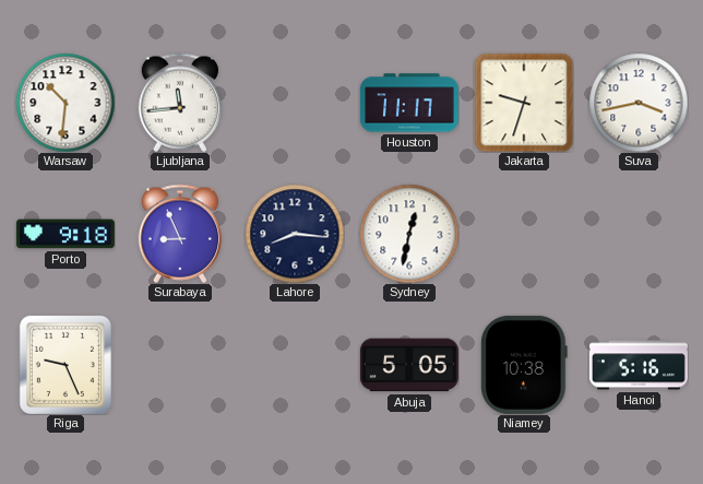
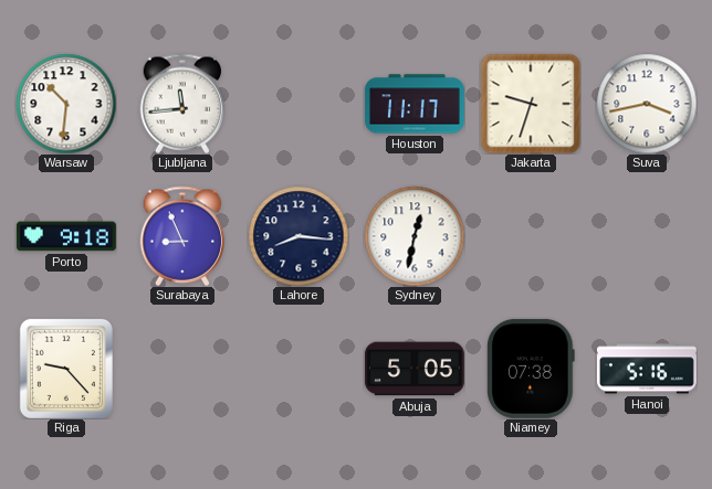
Riga: 9:26 -> 9:23
Niamey: 10:38 -> 07:38
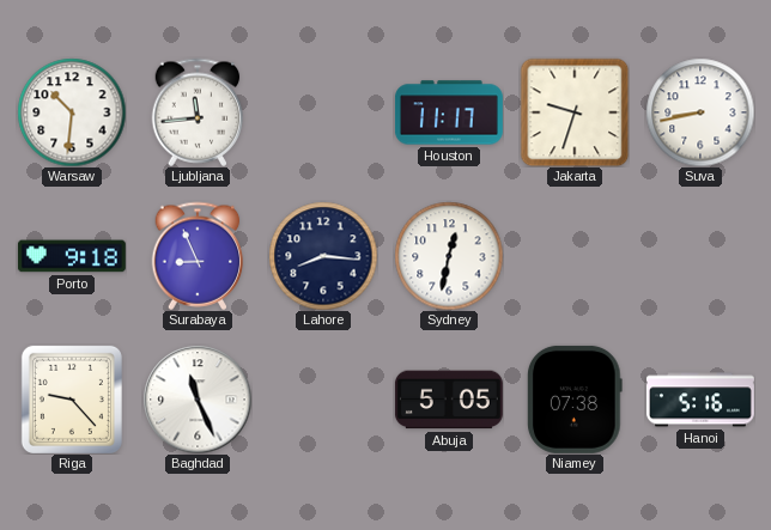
Suva: 3:43 -> 8:43
Baghdad: none -> 11:26
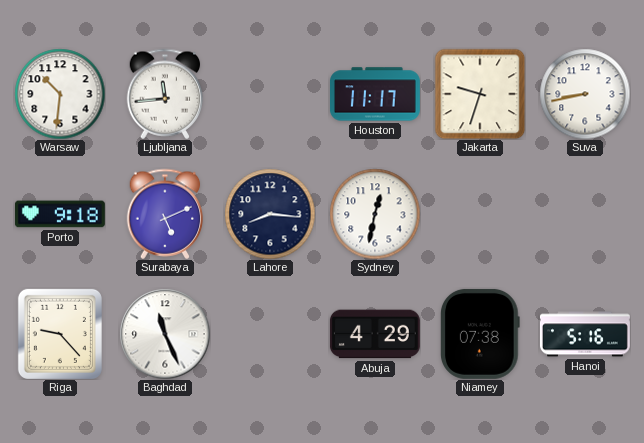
Surabaya: 8:56 -> 5:11
Abuja: 5:05 -> 4:29
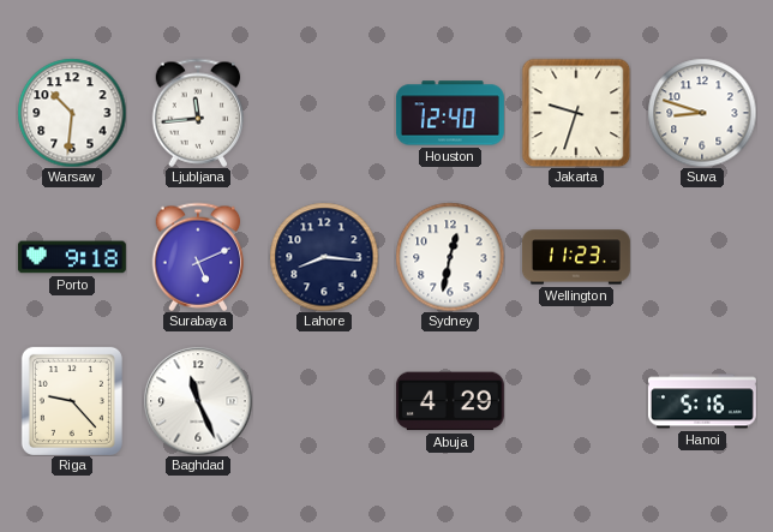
Houston: 11:17 -> 12:40
Suva: 8:43 -> 8:48
Wellington: none -> 11:23
Niamey: 07:38 -> none
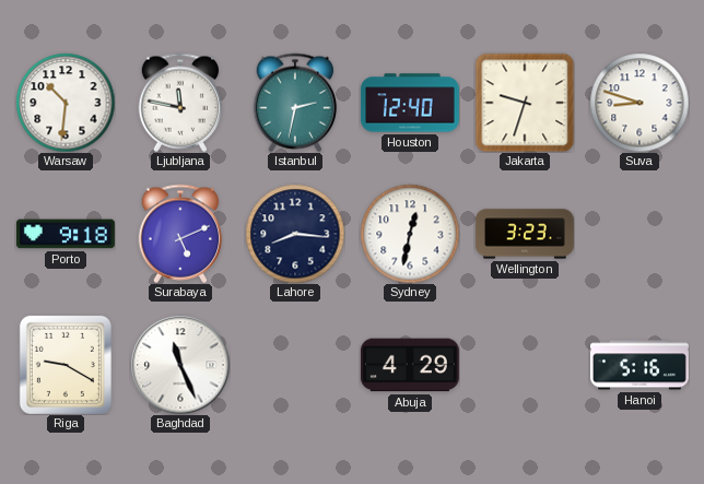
Ljubljana: 11:44 -> 11:47
Istanbul: none -> 2:32
Wellington: 11:23 -> 3:23
Riga: 9:23 -> 9:20
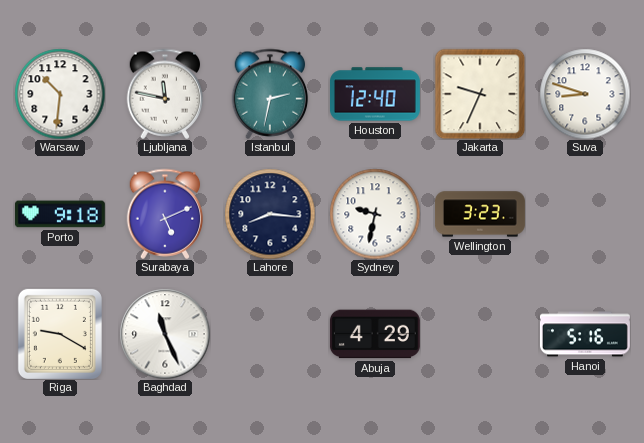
Jakarta: 9:33 -> 9:34
Sydney: 12:32 -> 9:32
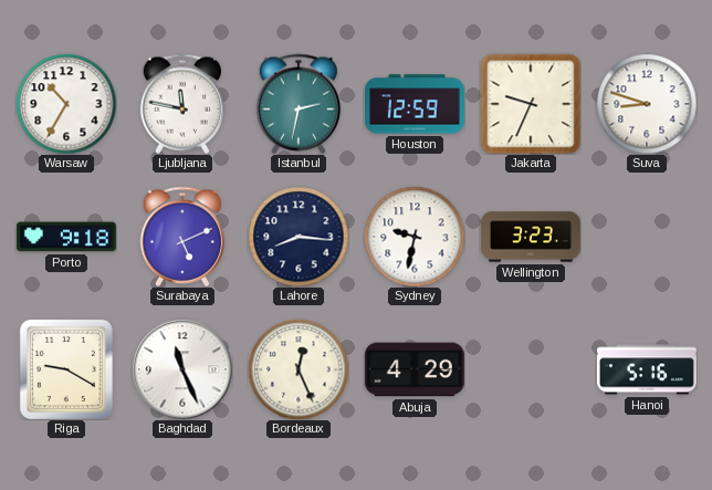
Warsaw: 10:31 -> 10:35
Houston: 12:40 -> 12:59
Bordeaux: none -> 12:26
